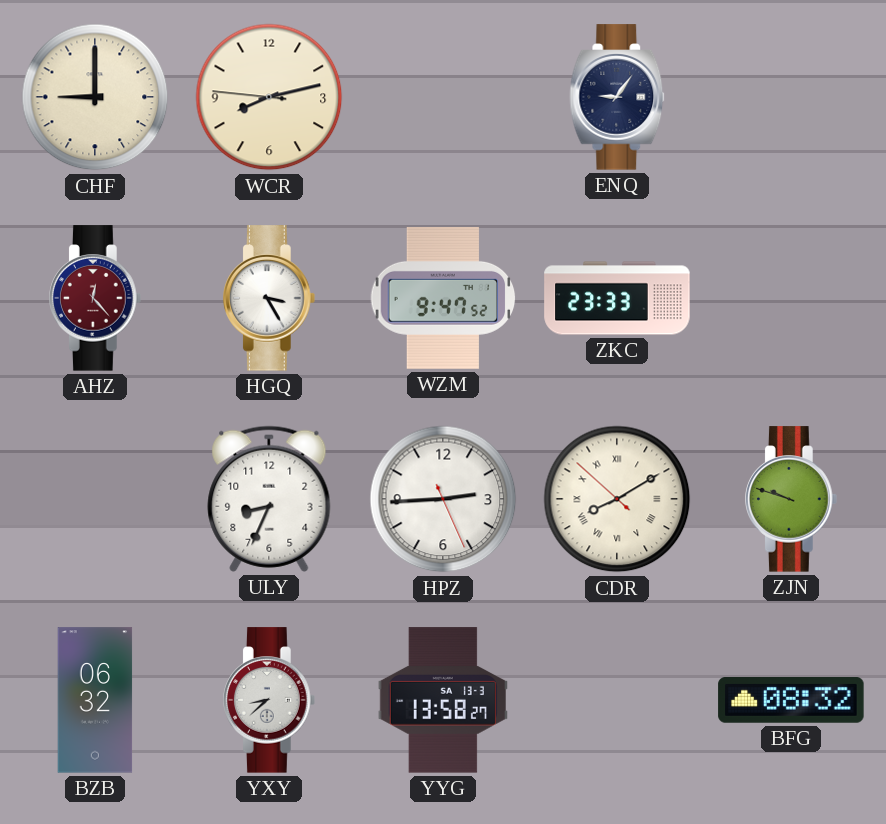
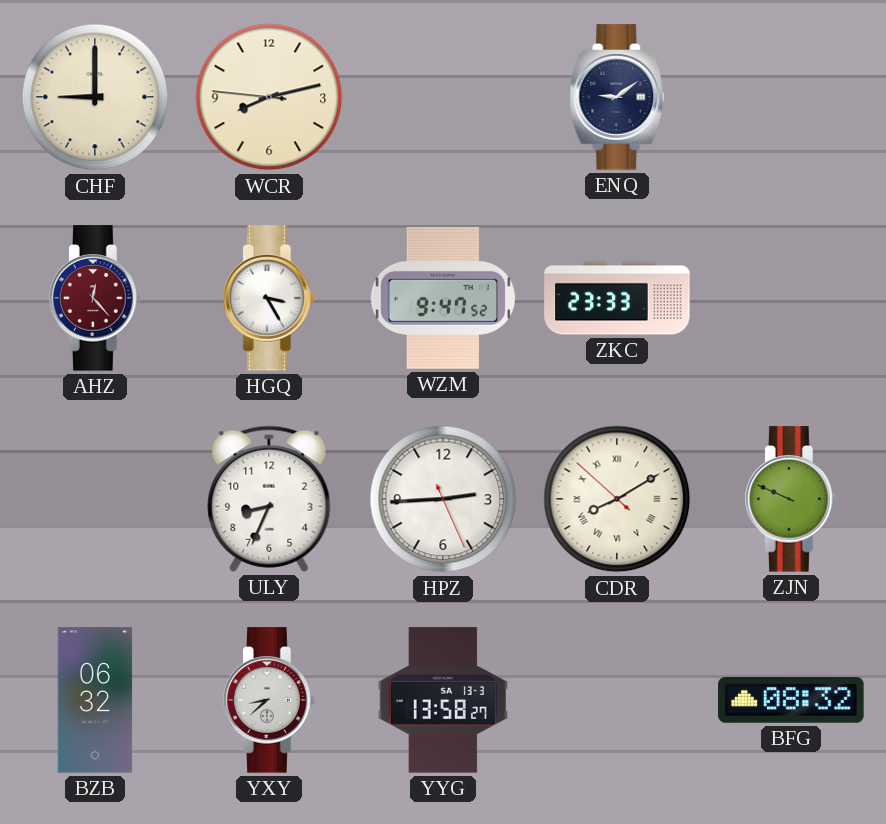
ENQ: 9:06 -> 9:09
ZJN: 9:48 -> 9:49
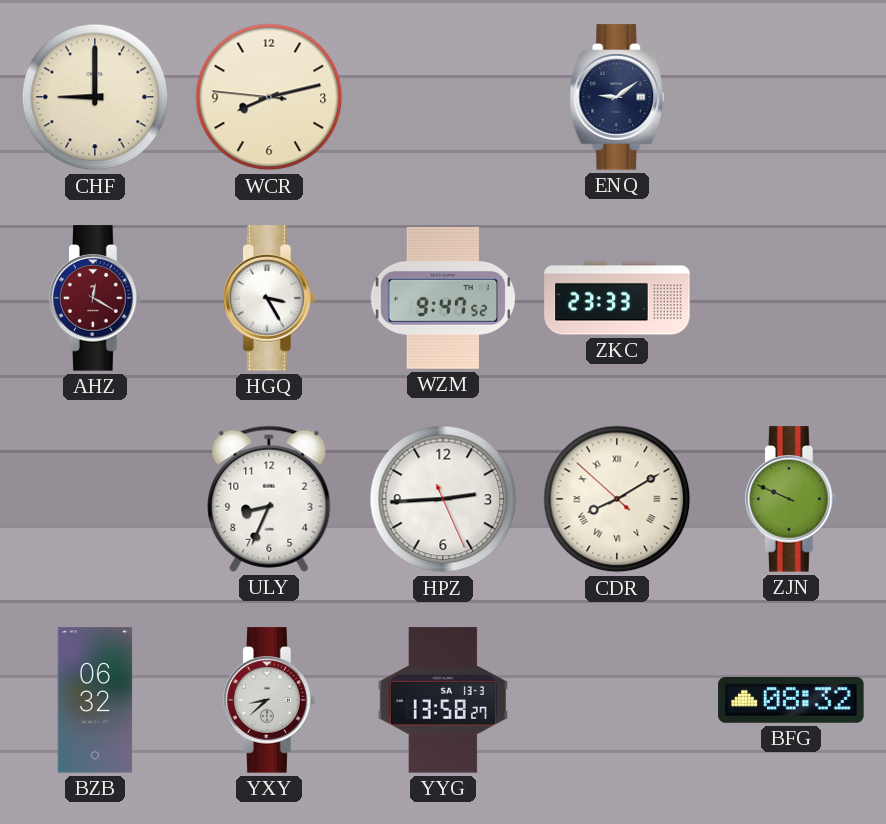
AHZ: 12:23 -> 12:20
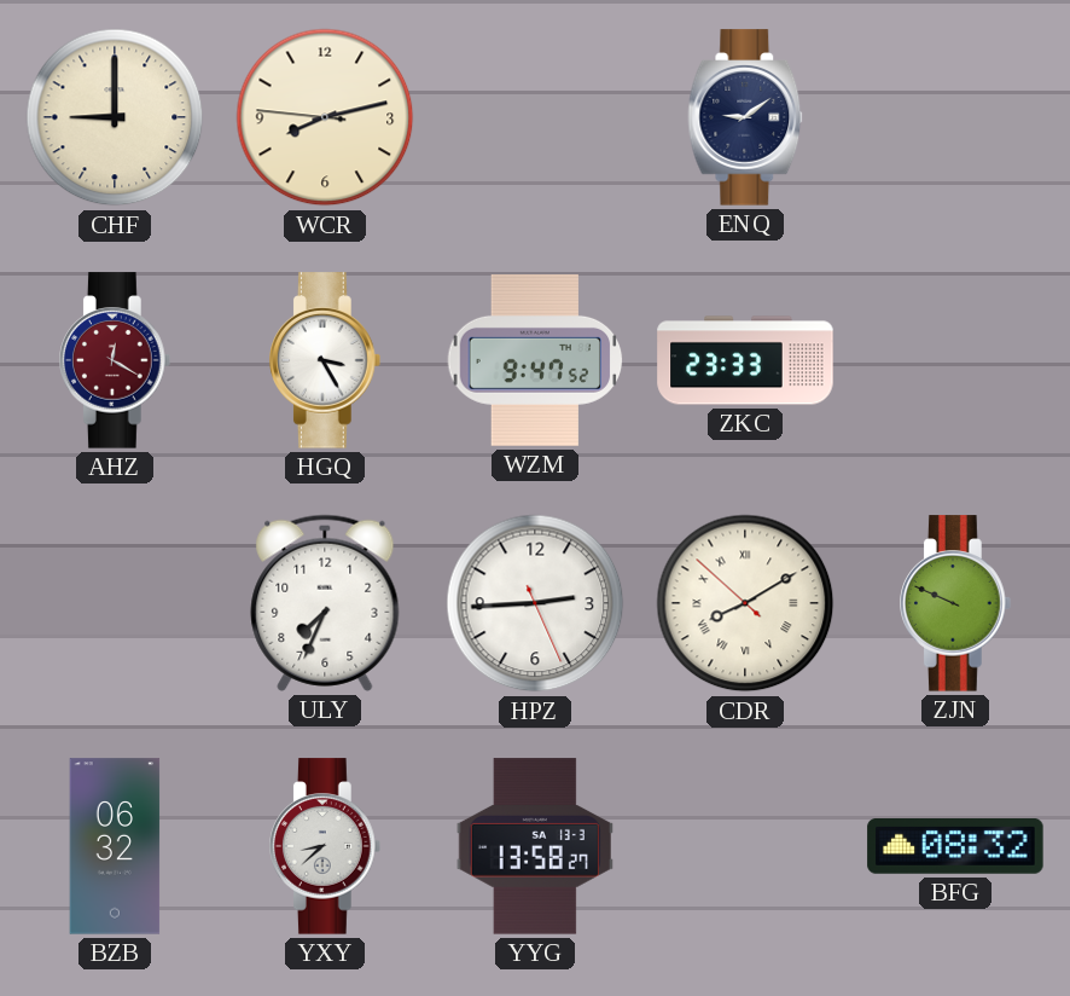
ULY: 8:34 -> 7:34
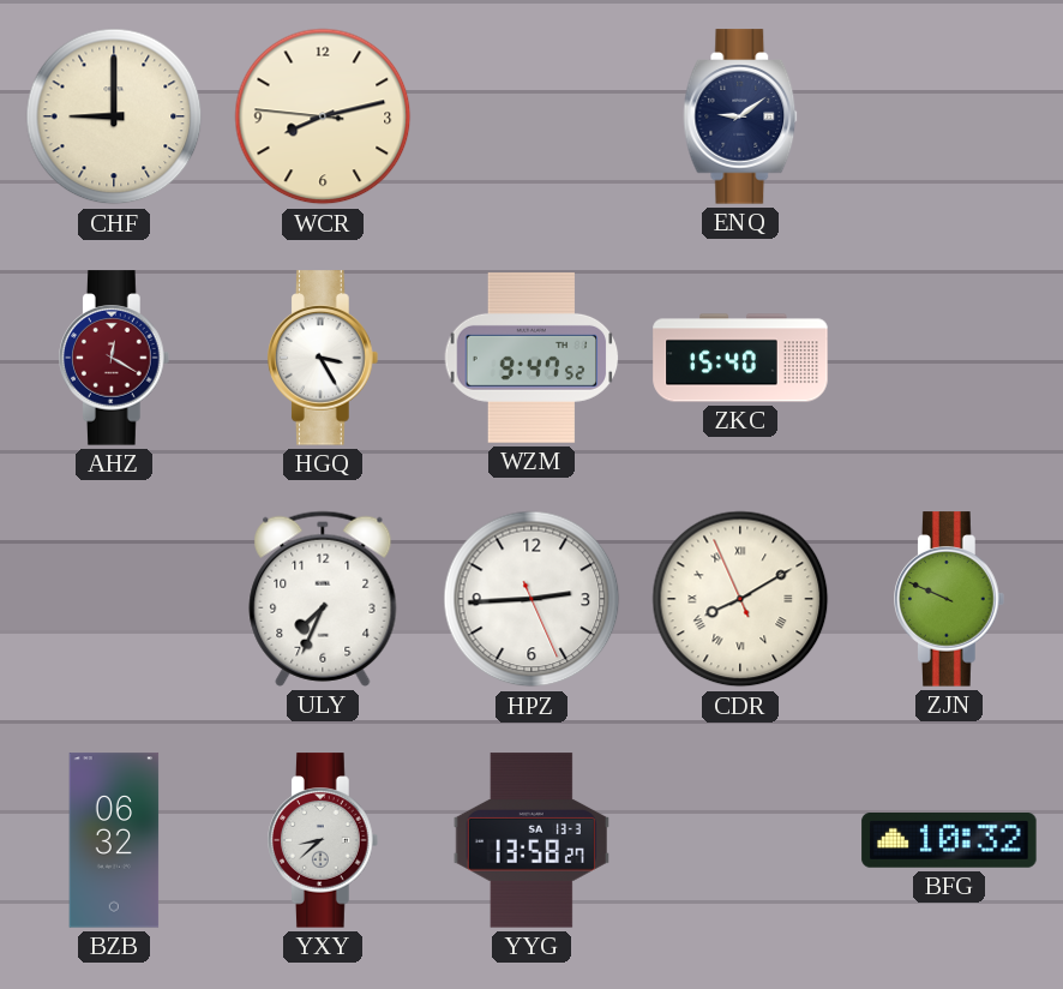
ZKC: 23:33 -> 15:40
CDR: 8:09:52 -> 8:09:56
BFG: 08:32 -> 10:32
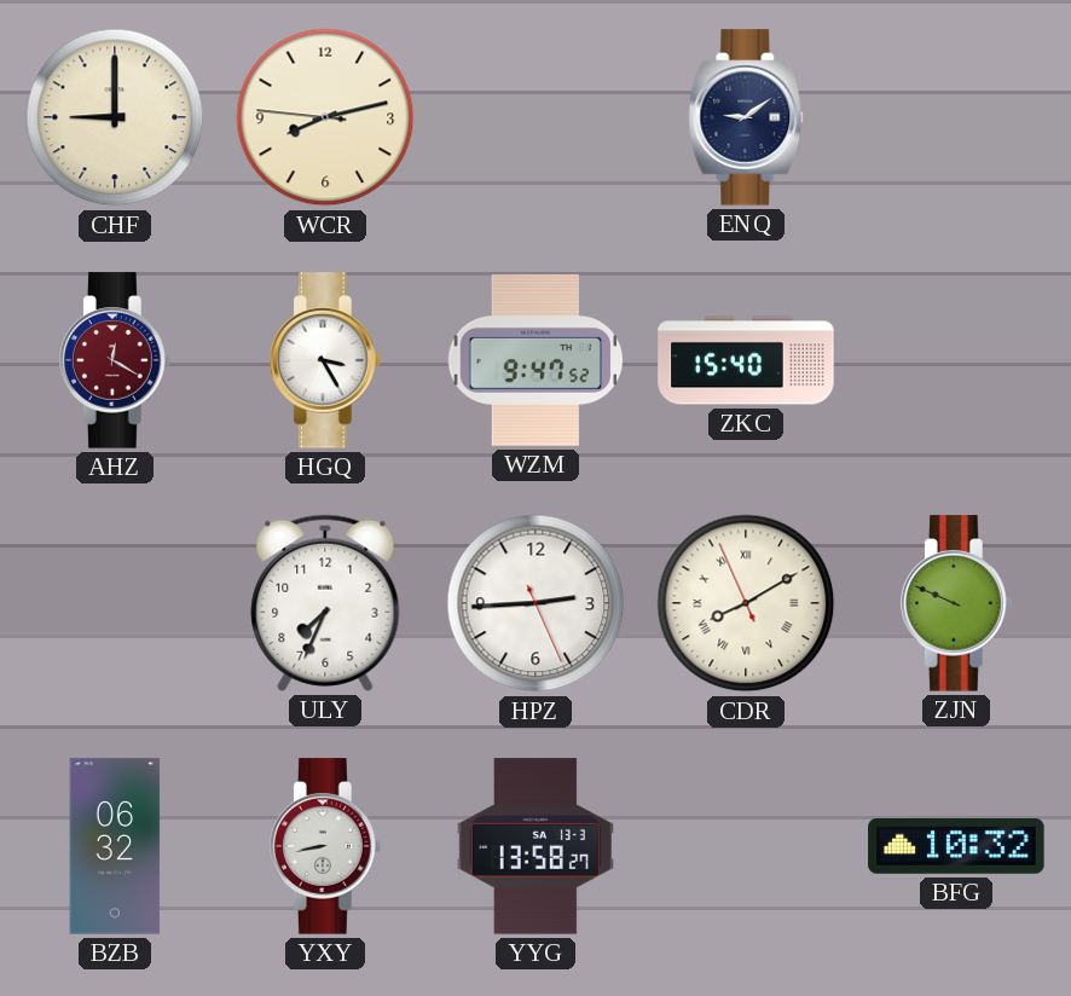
YXY: 8:38 -> 8:43
